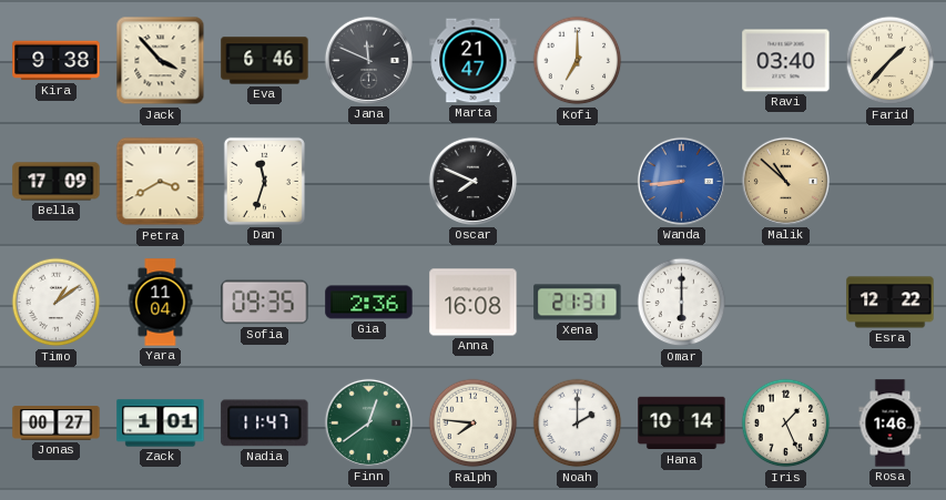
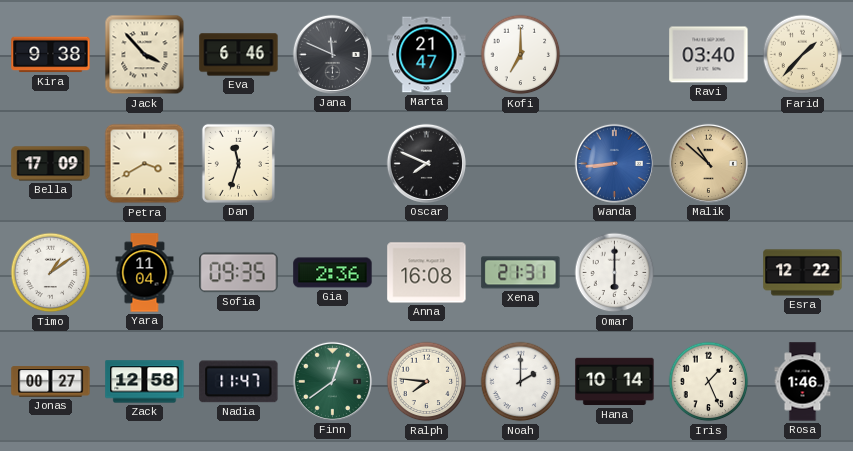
Zack: 1:01 -> 12:58
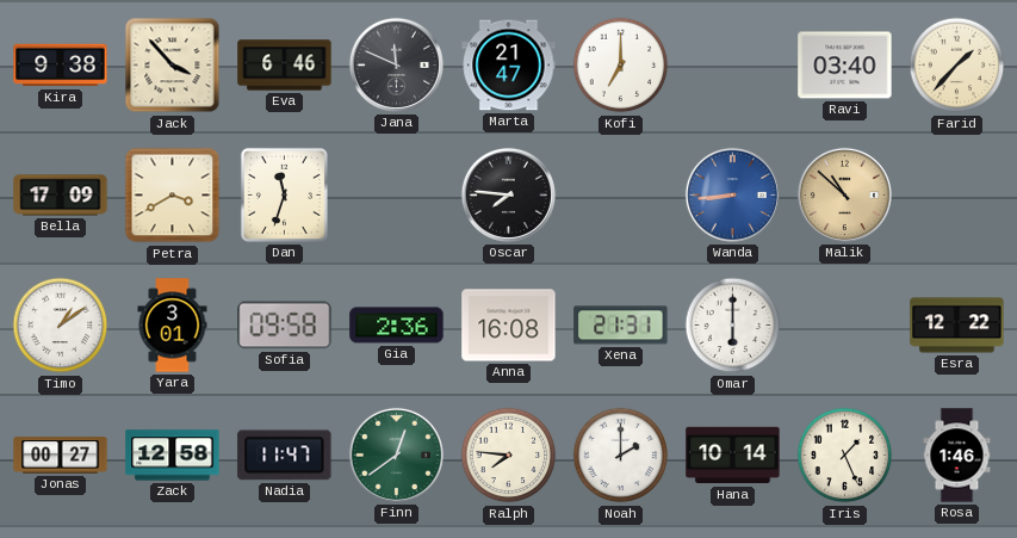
Oscar: 7:49 -> 7:46
Yara: 11:04 -> 3:01
Sofia: 09:35 -> 09:58
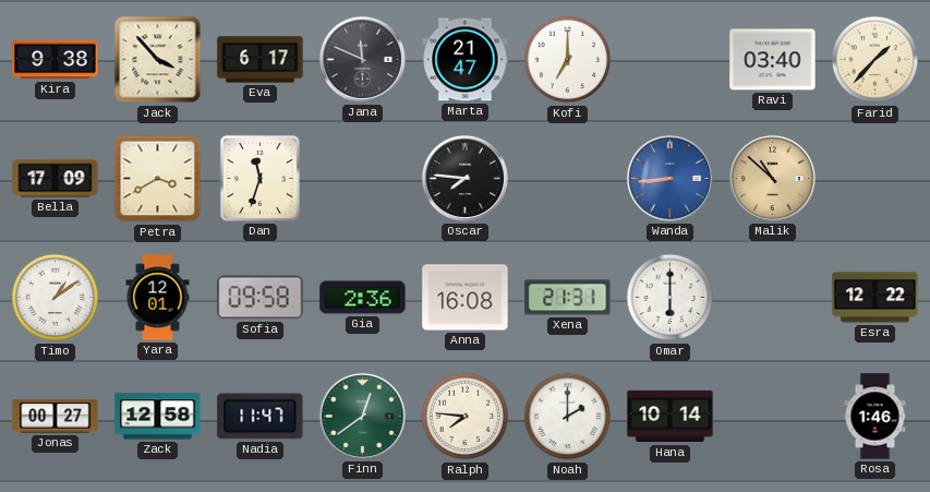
Eva: 6:46 -> 6:17
Yara: 3:01 -> 12:01
Iris: 1:26 -> none
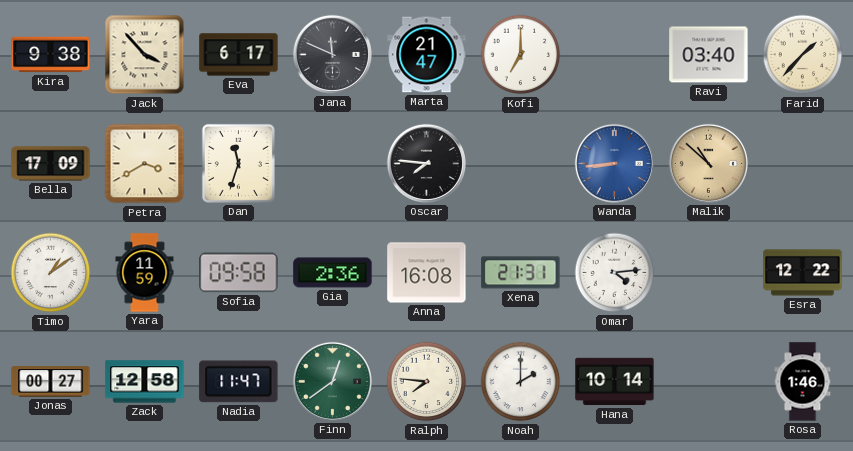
Yara: 12:01 -> 11:59
Omar: 6:00 -> 4:14
